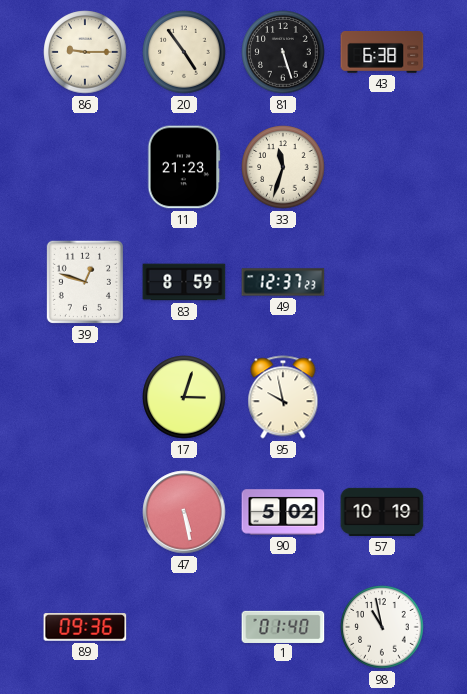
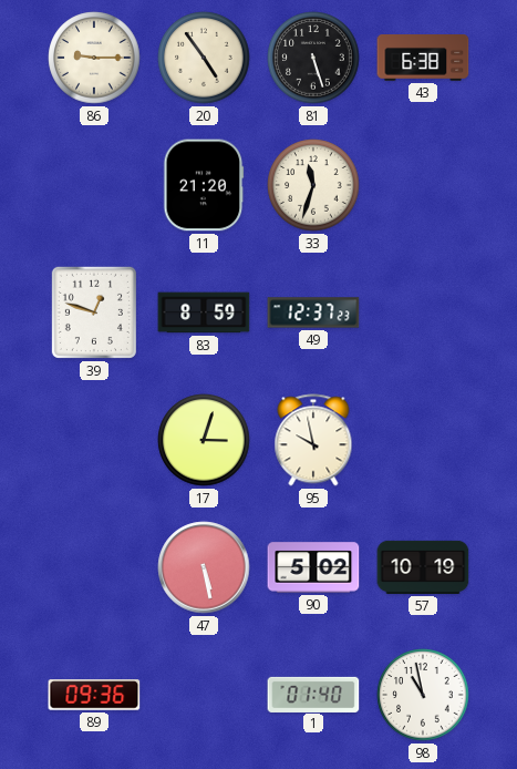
11: 21:23 -> 21:20
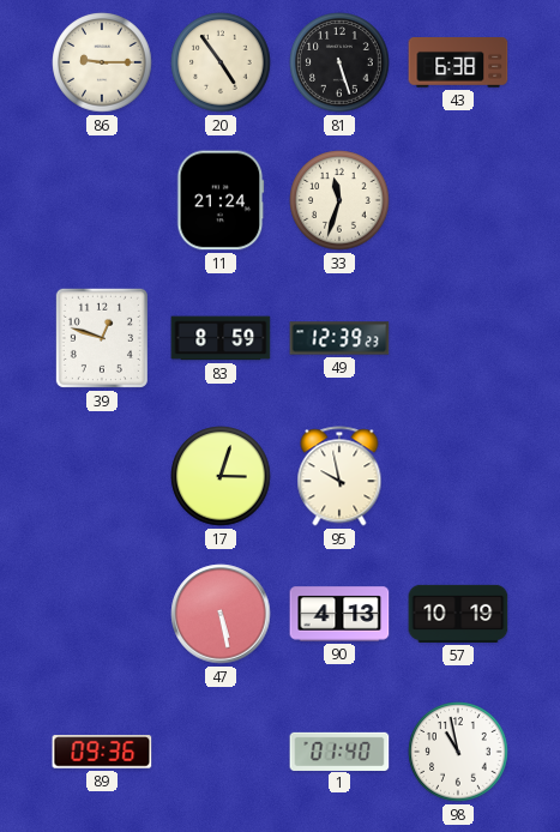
11: 21:20 -> 21:24
49: 12:37 -> 12:39
90: 5:02 -> 4:13
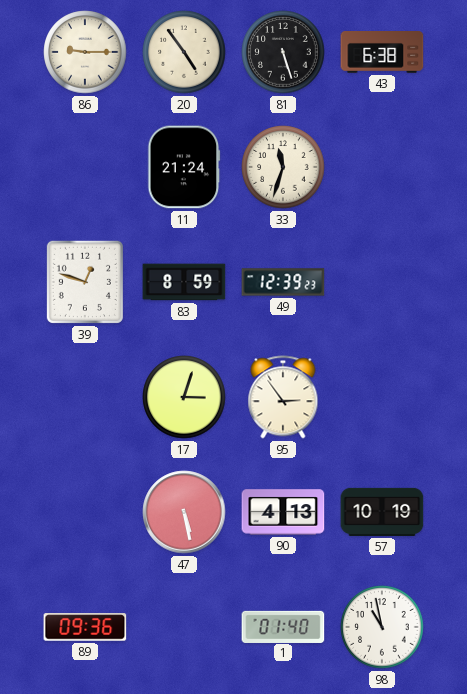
95: 9:58 -> 2:54
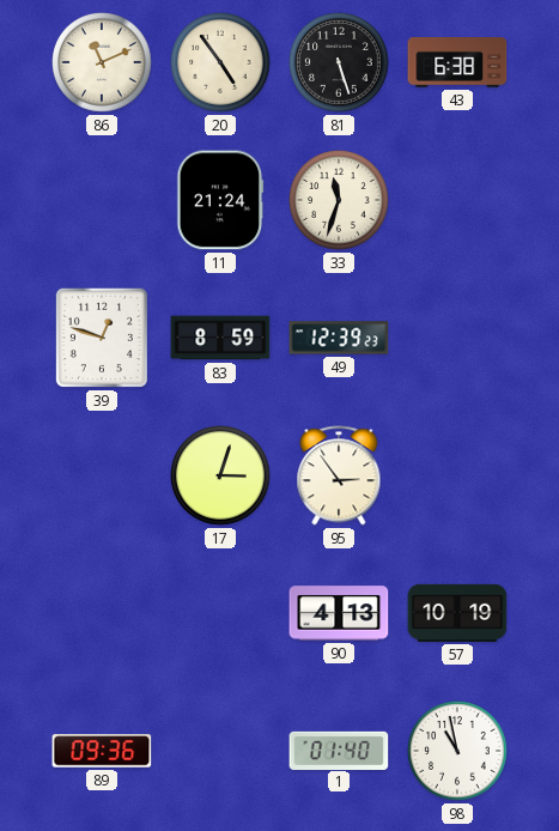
86: 9:15 -> 11:11
47: 5:28 -> none
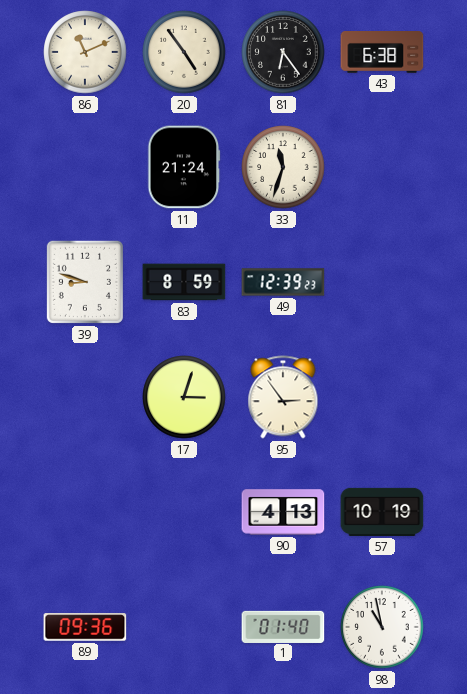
81: 5:27 -> 6:24
39: 12:48 -> 8:48
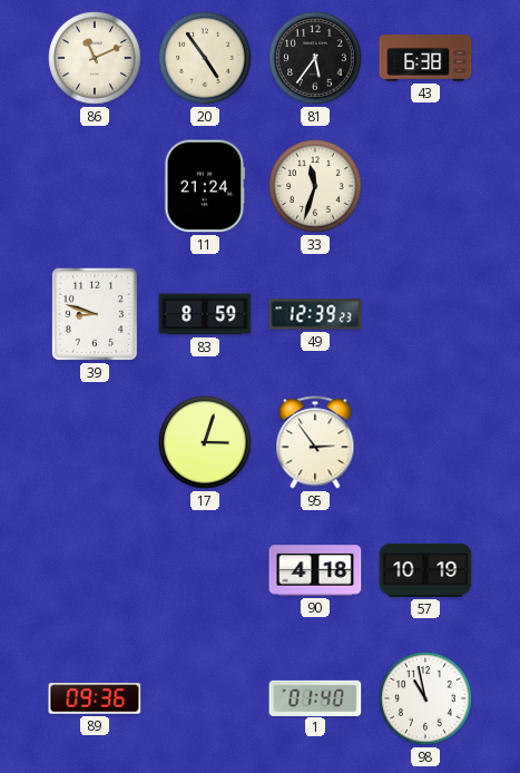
81: 6:24 -> 5:36
90: 4:13 -> 4:18
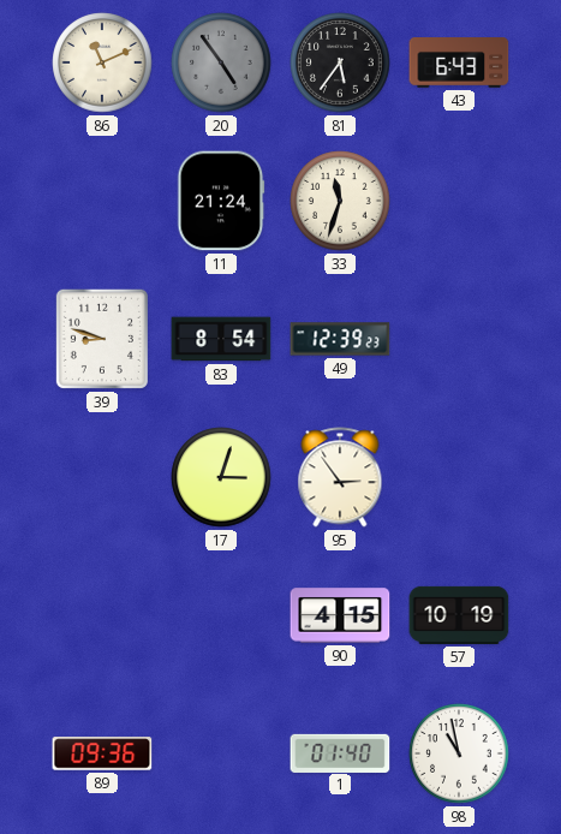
20 dial: cream -> grey
43: 6:38 -> 6:43
83: 8:59 -> 8:54
90: 4:18 -> 4:15
